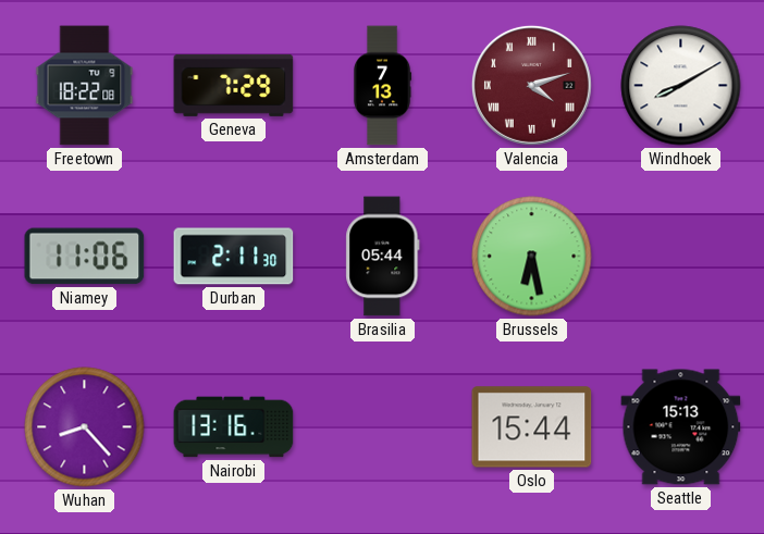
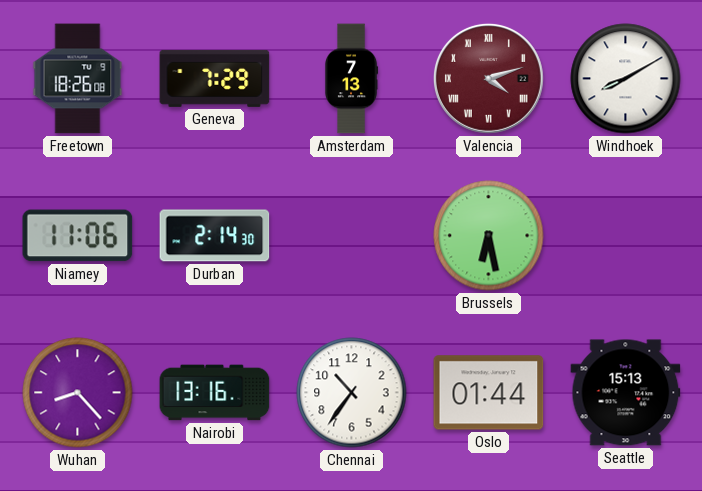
Freetown: 18:22 -> 18:26
Durban: 2:11 -> 2:14
Brasilia: 05:44 -> none
Chennai: none -> 10:36
Oslo: 15:44 -> 01:44
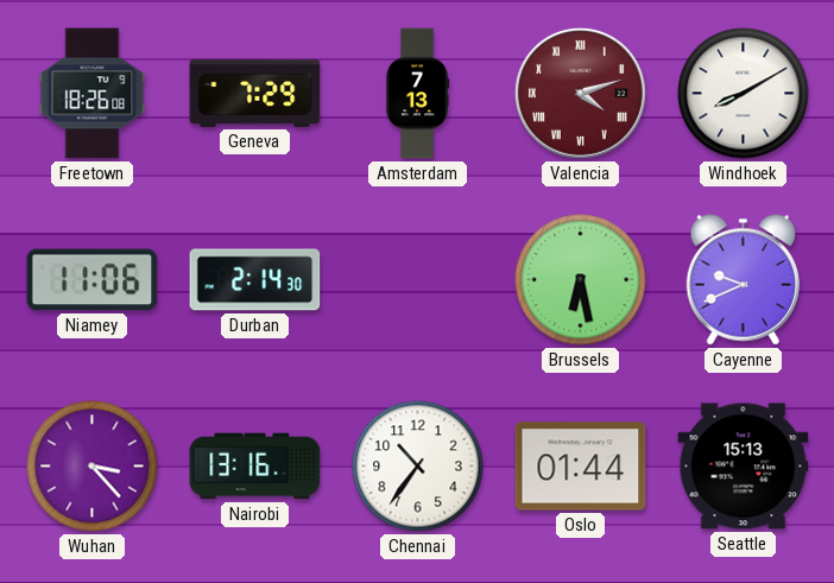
Cayenne: none -> 9:41
Wuhan: 8:23 -> 3:23
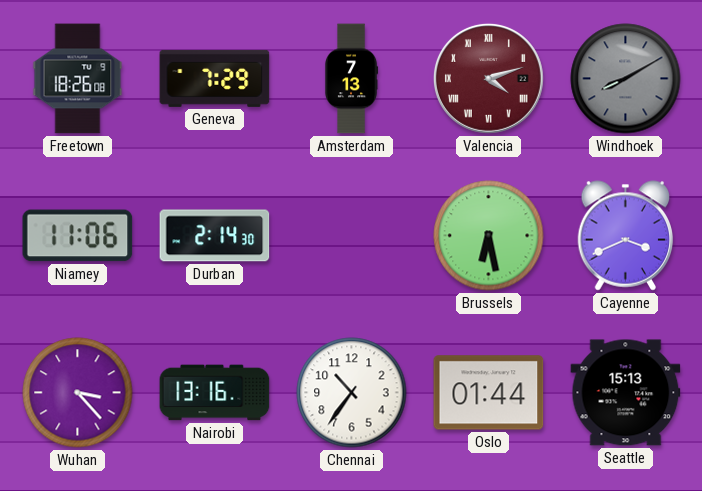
Windhoek dial: white -> grey
Cayenne: 9:41 -> 3:41
